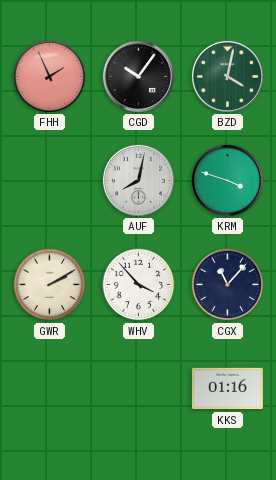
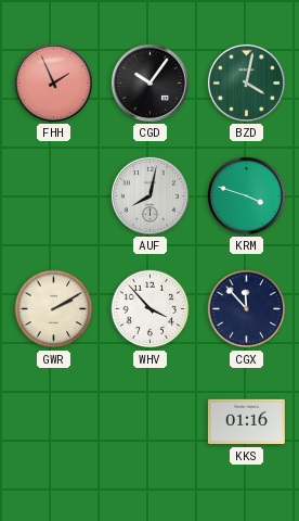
CGX: 11:07 -> 11:53
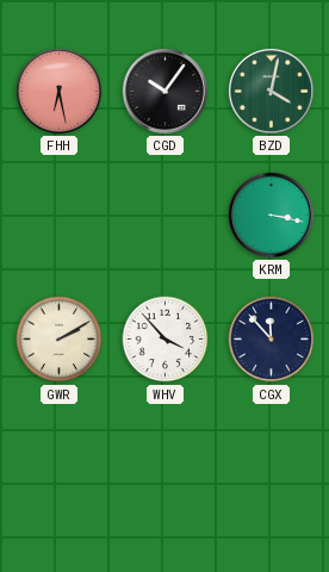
FHH: 1:56 -> 6:28
AUF: 8:02 -> none
KRM: 3:48 -> 3:17
KKS: 01:16 -> none
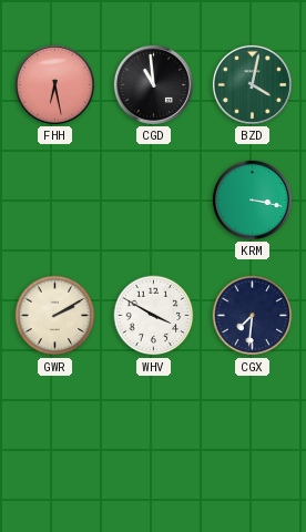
CGD: 10:06 -> 10:59
WHV: 3:53 -> 3:50
CGX: 11:53 -> 7:31
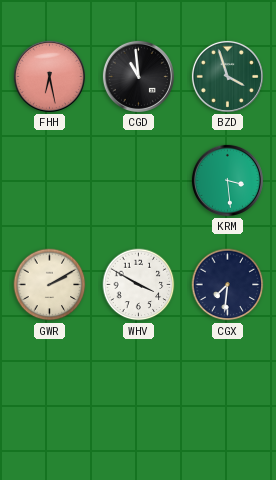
BZD: 4:02 -> 3:57
KRM: 3:17 -> 3:29
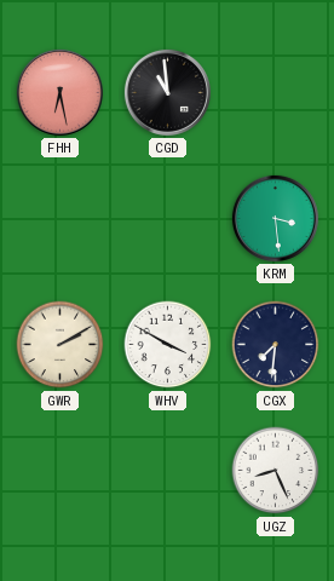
BZD: 3:57 -> none
UGZ: none -> 8:26
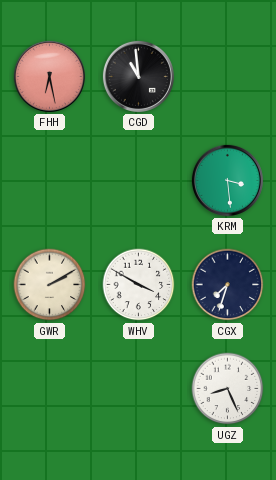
CGX: 7:31 -> 7:33
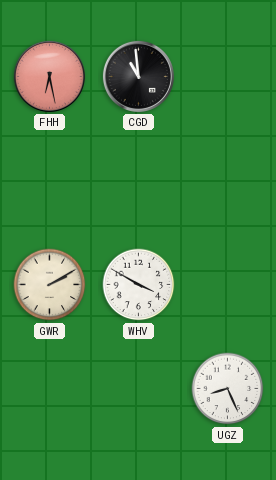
KRM: 3:29 -> none
CGX: 7:33 -> none
